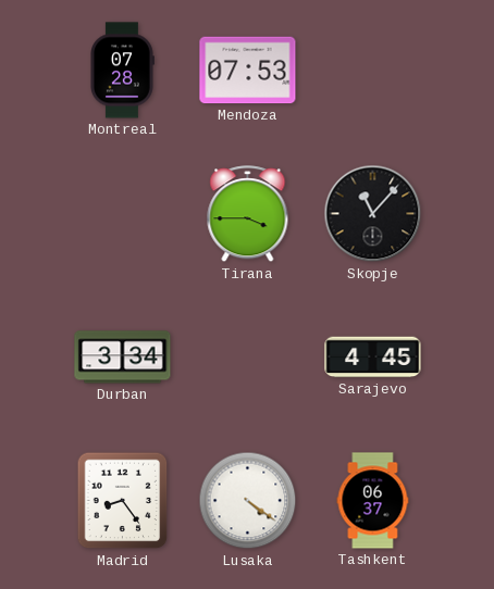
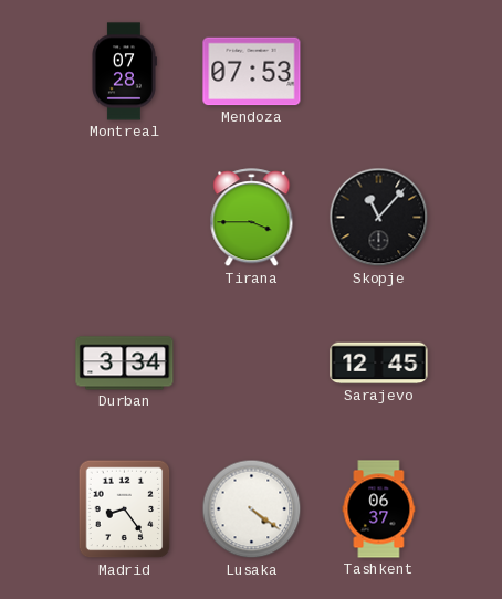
Sarajevo: 4:45 -> 12:45
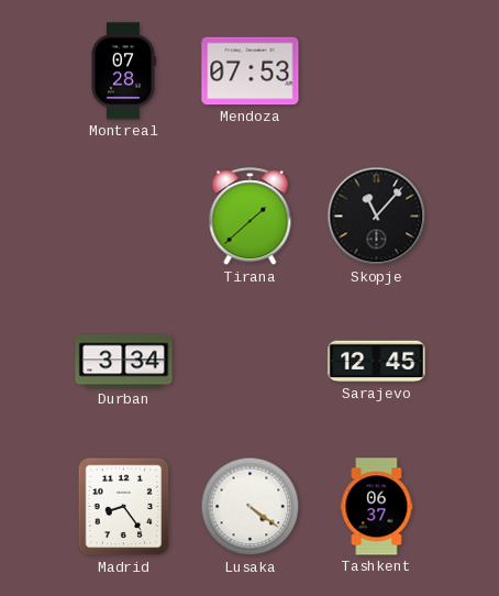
Tirana: 3:45 -> 1:38
